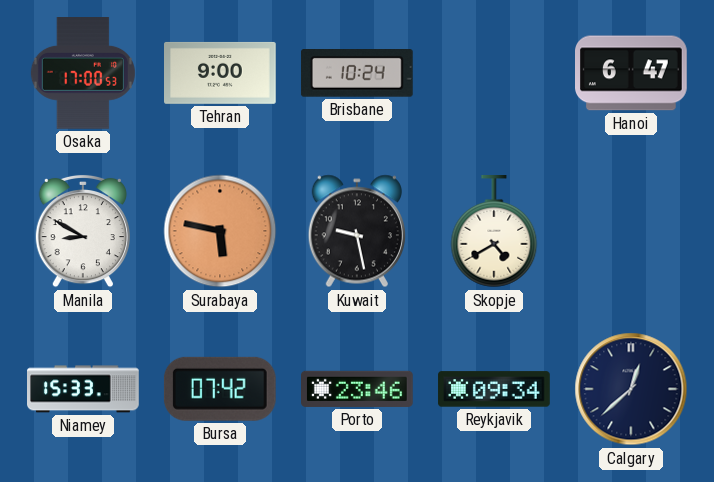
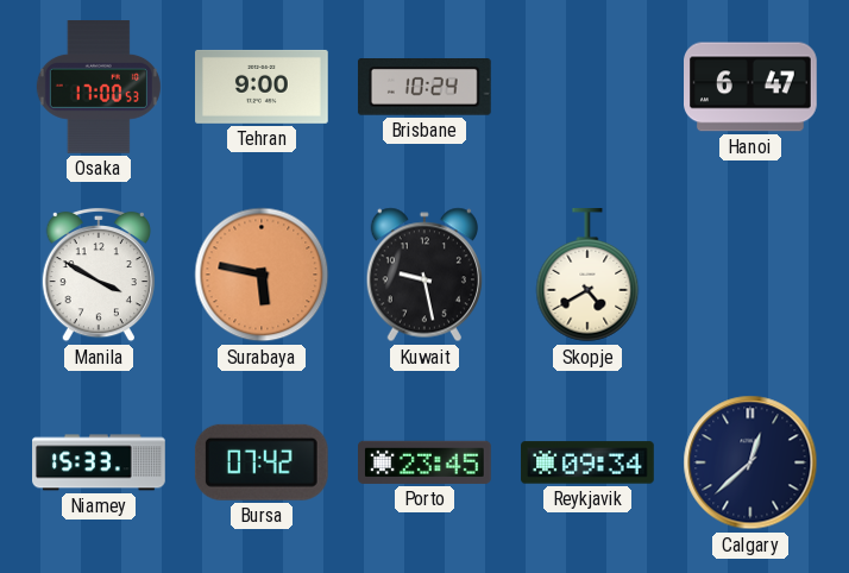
Manila: 8:50 -> 3:50
Porto: 23:46 -> 23:45
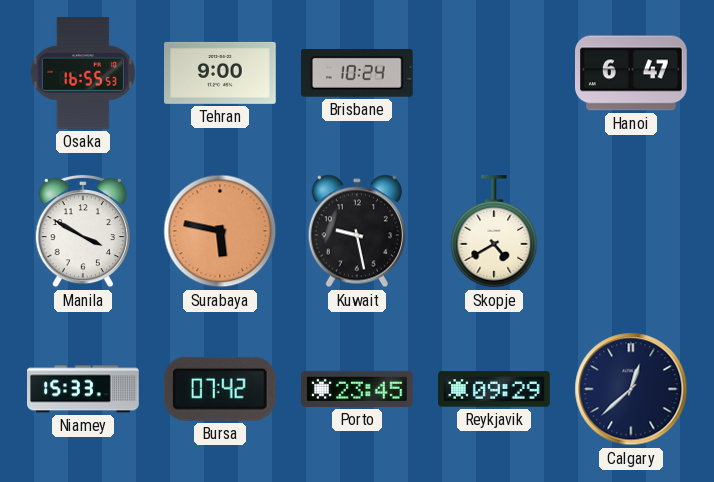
Osaka: 17:00 -> 16:55
Reykjavik: 09:34 -> 09:29
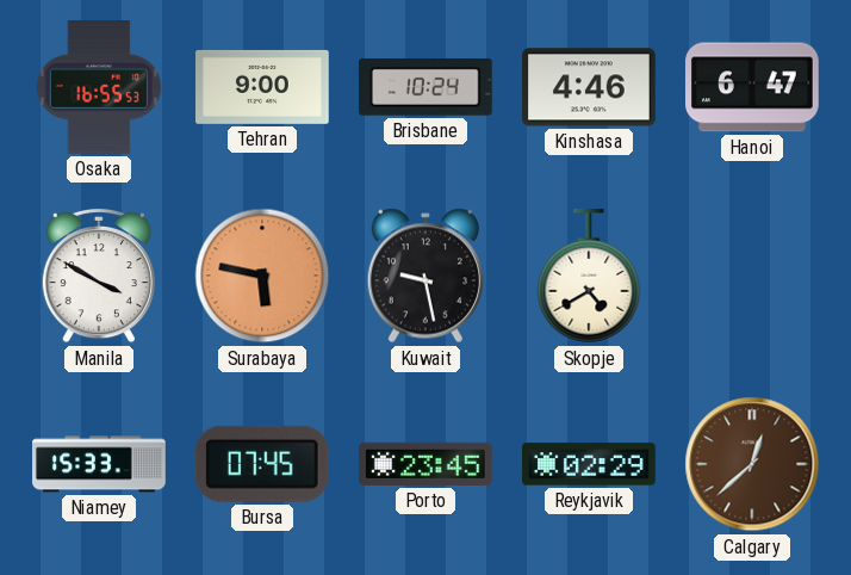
Kinshasa: none -> 4:46
Bursa: 07:42 -> 07:45
Reykjavik: 09:29 -> 02:29
Calgary dial: navy -> brown
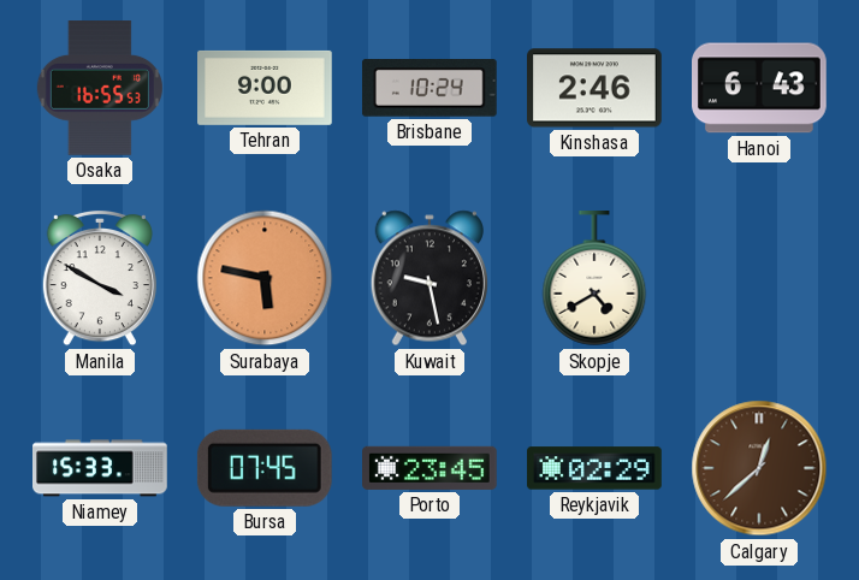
Kinshasa: 4:46 -> 2:46
Hanoi: 6:47 -> 6:43
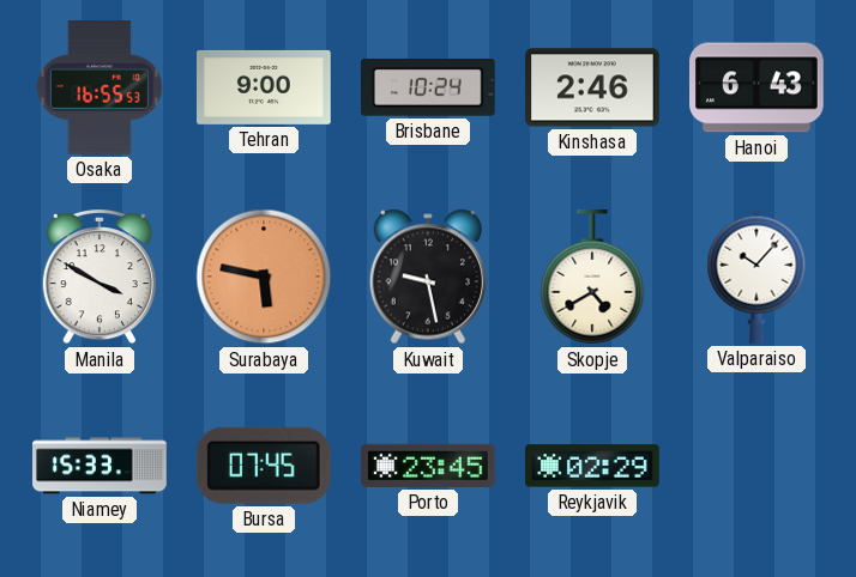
Valparaiso: none -> 10:07
Calgary: 12:38 -> none
